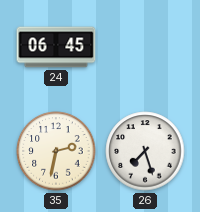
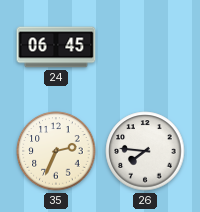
35: 2:32 -> 2:34
26: 7:27 -> 7:46
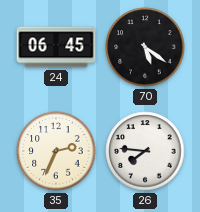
70: none -> 5:21
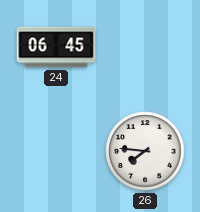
70: 5:21 -> none
35: 2:34 -> none
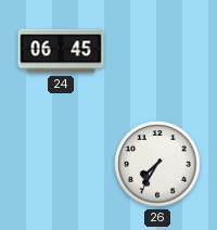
26: 7:46 -> 7:35
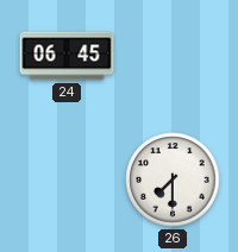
26: 7:35 -> 7:30
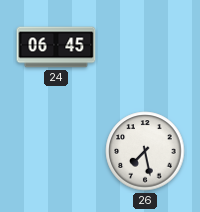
26: 7:30 -> 7:28
